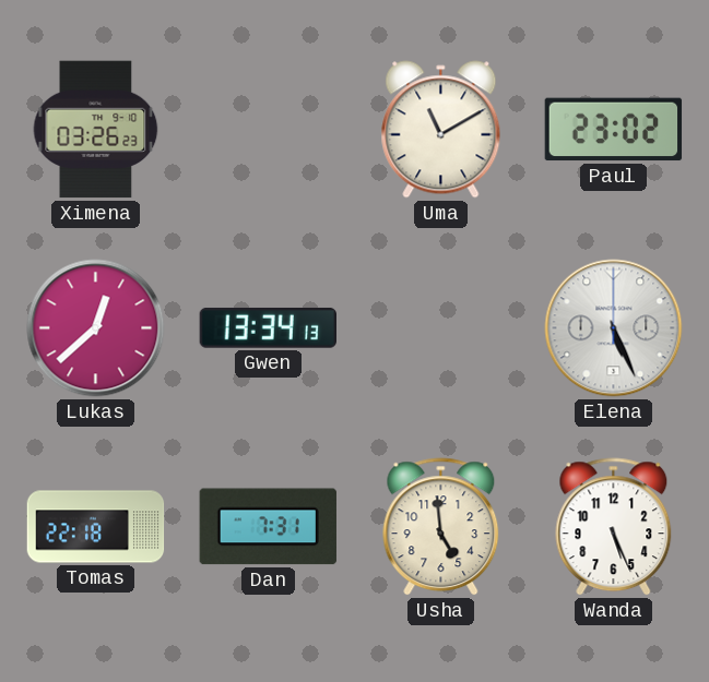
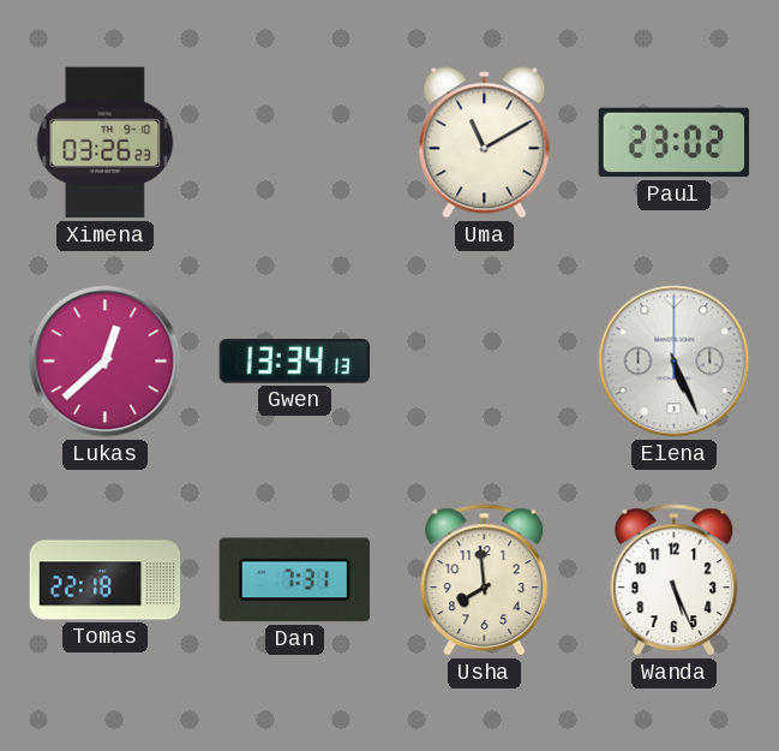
Usha: 4:59 -> 7:59
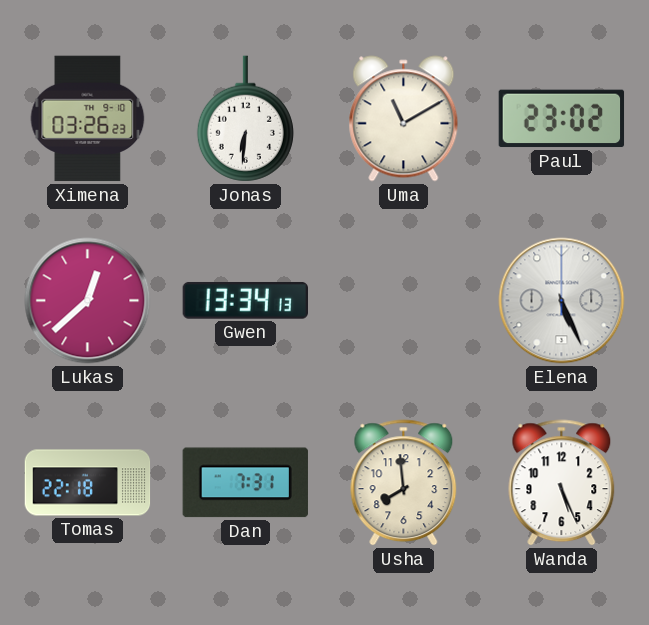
Jonas: none -> 6:31
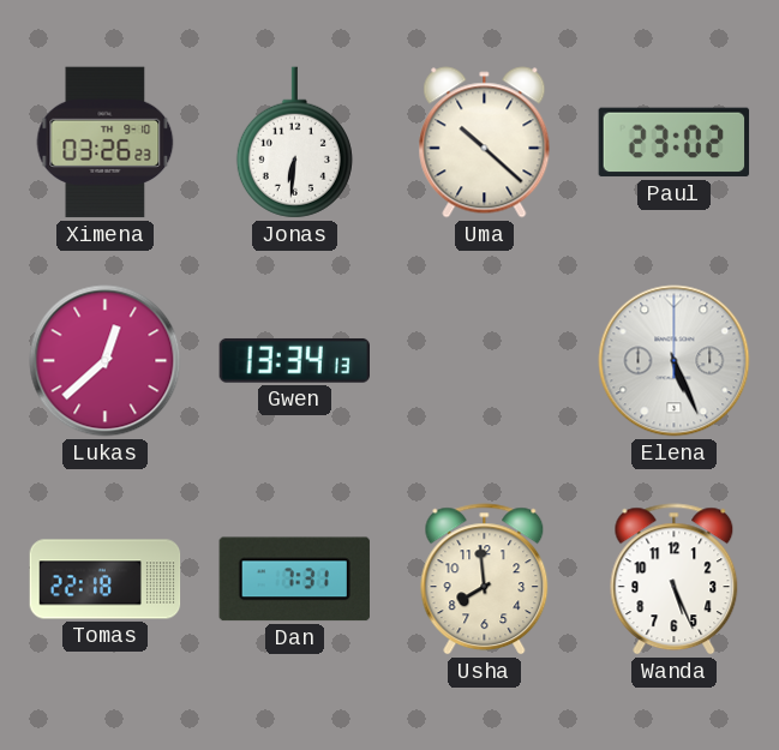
Uma: 11:10 -> 10:22
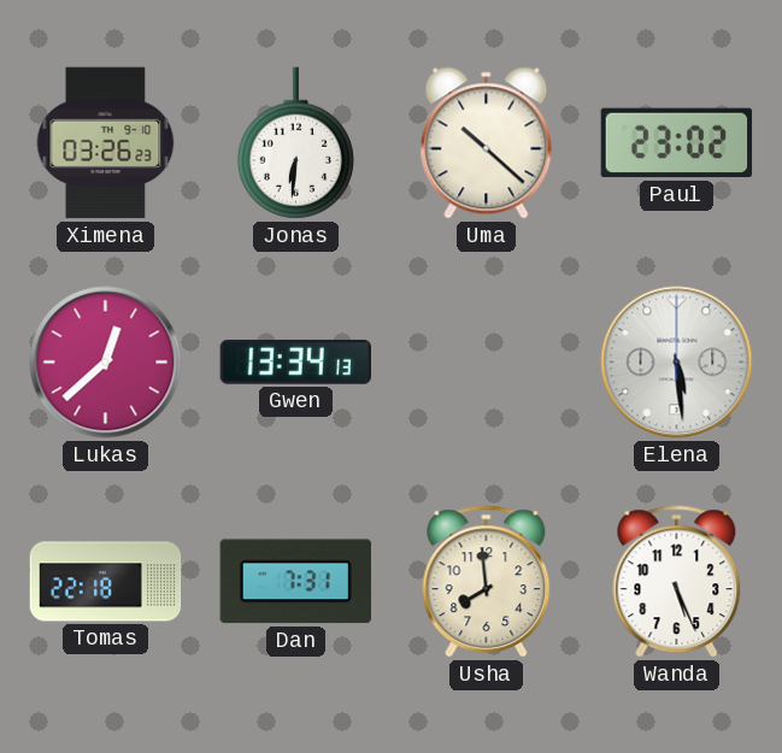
Elena: 5:26 -> 5:29
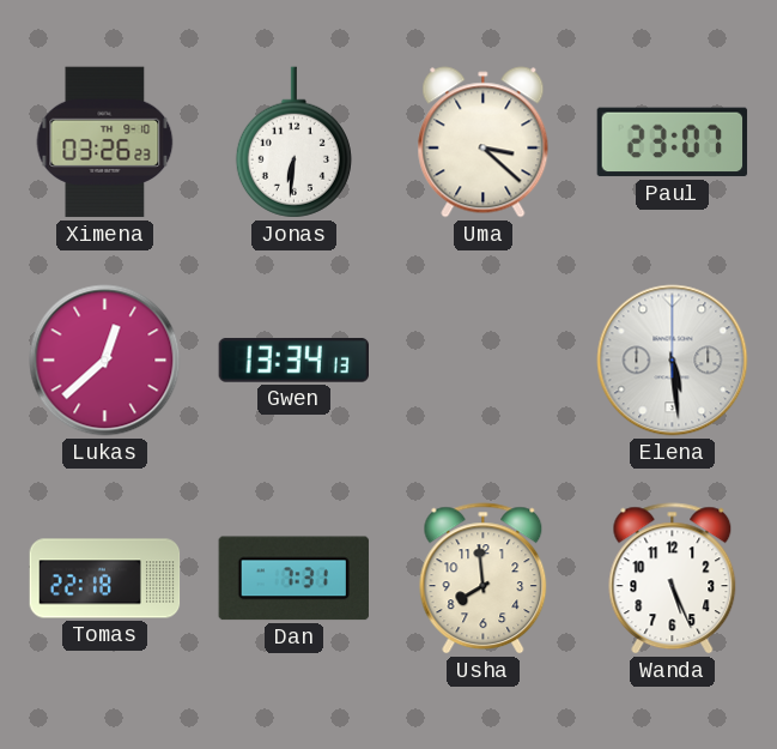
Uma: 10:22 -> 3:22
Paul: 23:02 -> 23:07
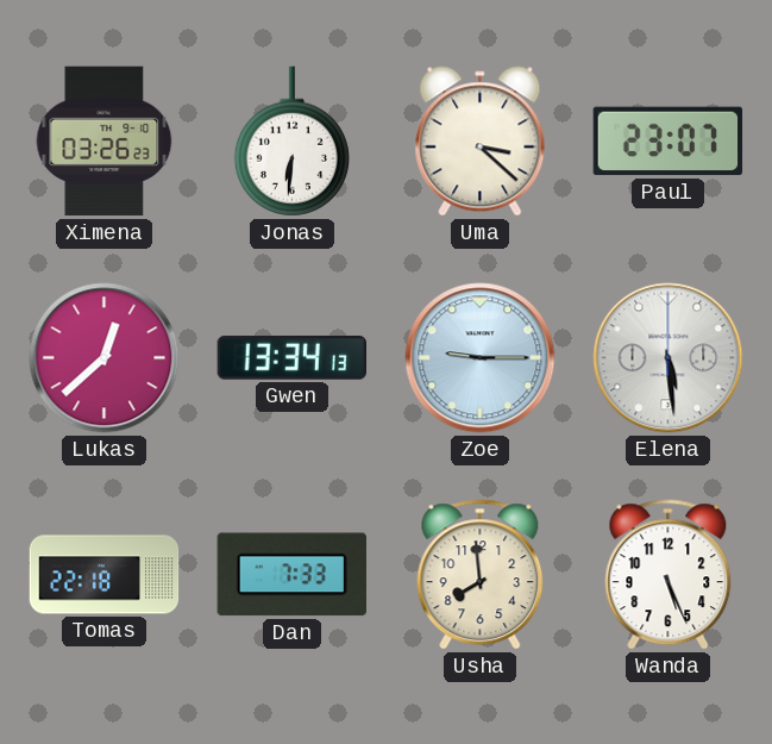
Zoe: none -> 9:15
Dan: 7:31 -> 7:33
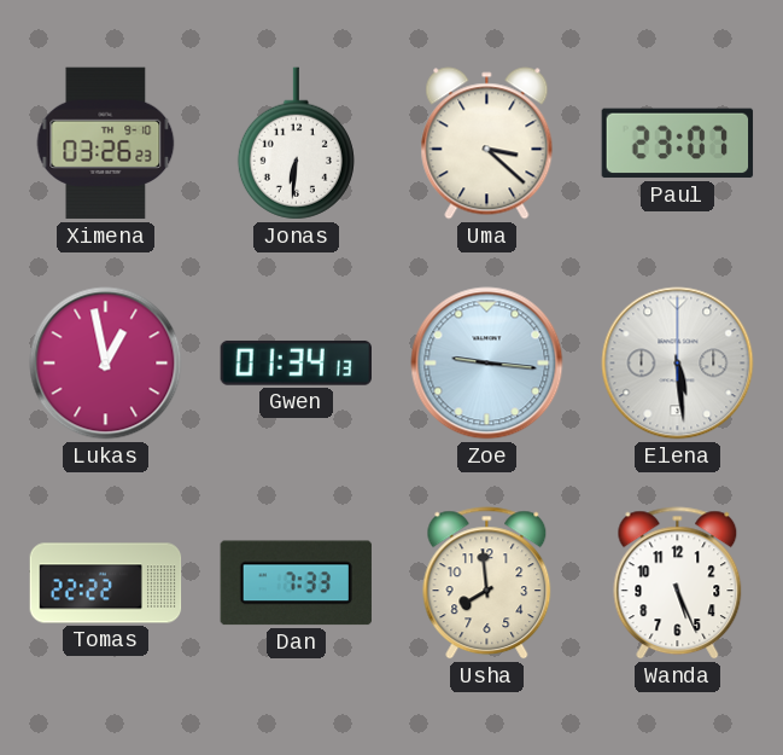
Lukas: 12:38 -> 12:58
Gwen: 13:34 -> 01:34
Zoe: 9:15 -> 9:16
Tomas: 22:18 -> 22:22
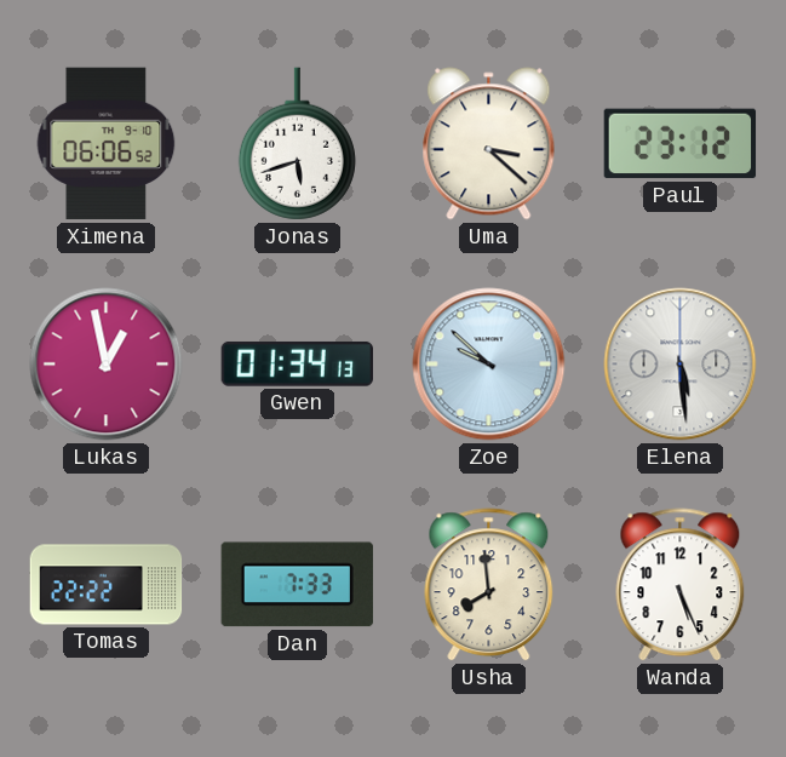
Ximena: 03:26 -> 06:06
Jonas: 6:31 -> 5:42
Paul: 23:07 -> 23:12
Zoe: 9:16 -> 9:52
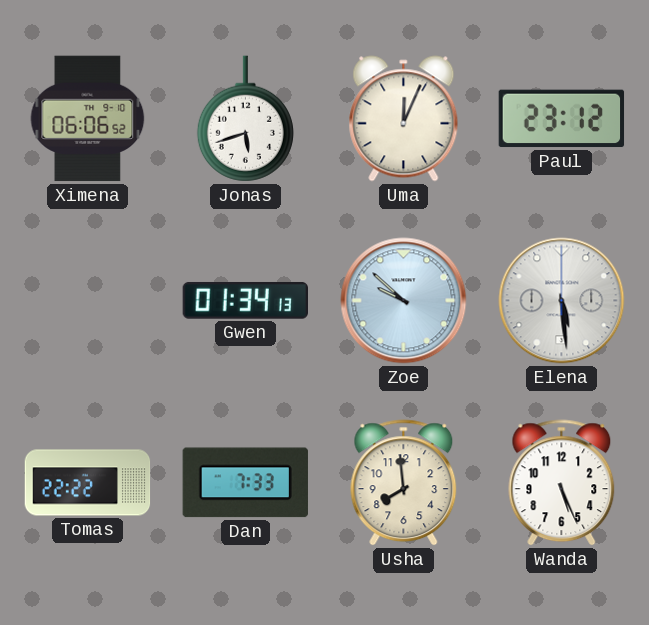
Uma: 3:22 -> 12:04
Lukas: 12:58 -> none
